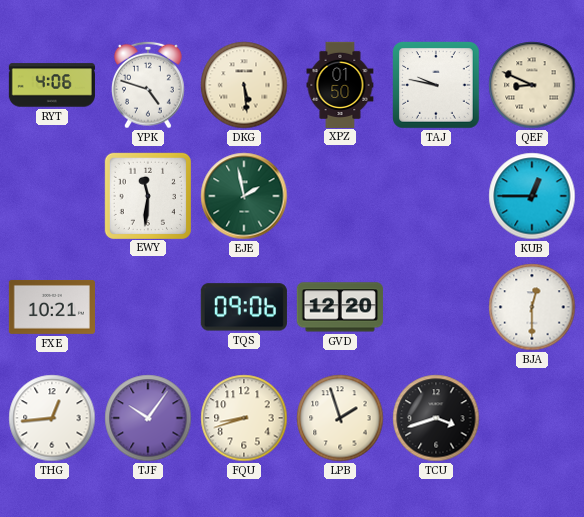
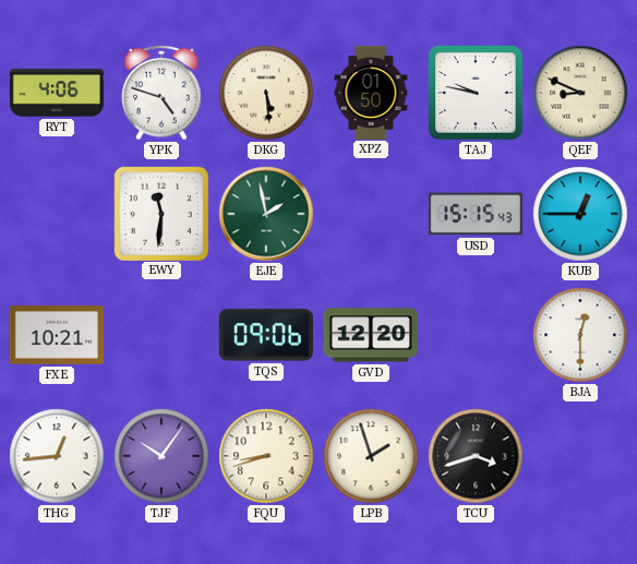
USD: none -> 15:15
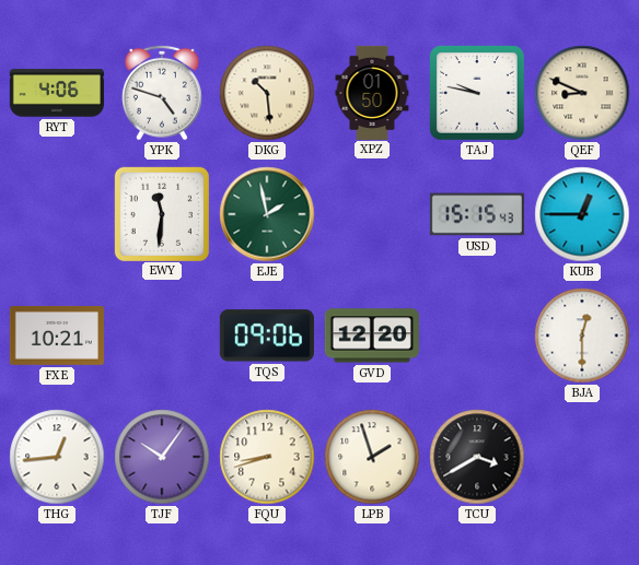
DKG: 5:29 -> 10:29
TCU: 3:42 -> 3:40
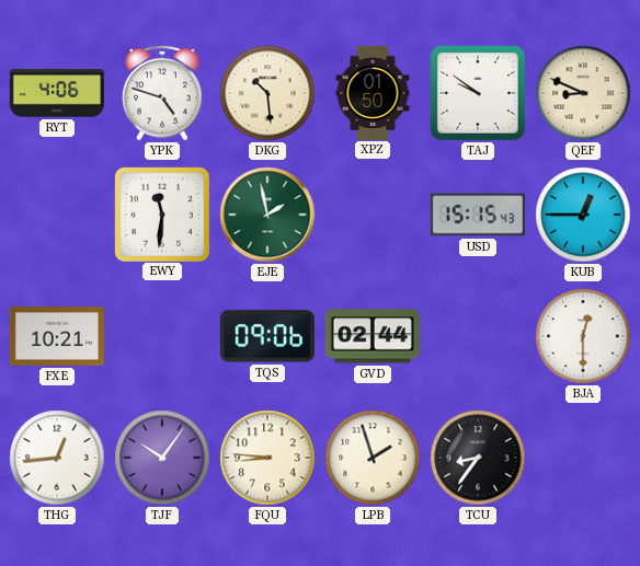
TAJ: 9:47 -> 9:51
GVD: 12:20 -> 02:44
FQU: 8:42 -> 8:46
TCU: 3:40 -> 8:36
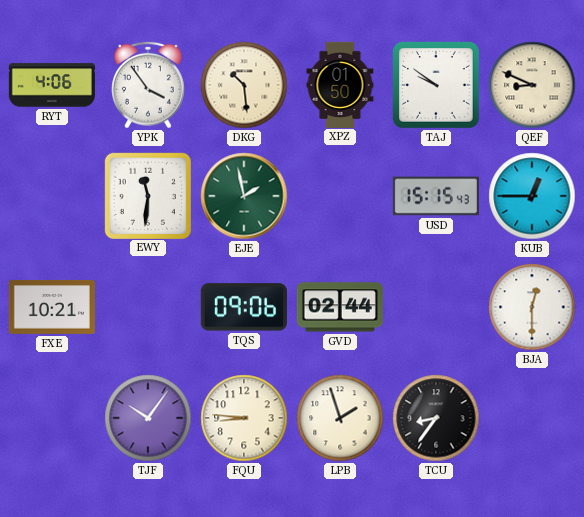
YPK: 4:48 -> 3:54
THG: 12:44 -> none
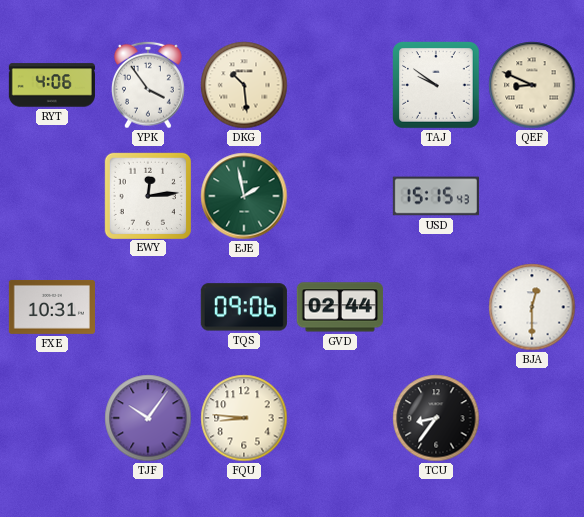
XPZ: 01:50 -> none
EWY: 11:31 -> 12:14
KUB: 12:45 -> none
FXE: 10:21 -> 10:31
LPB: 1:57 -> none
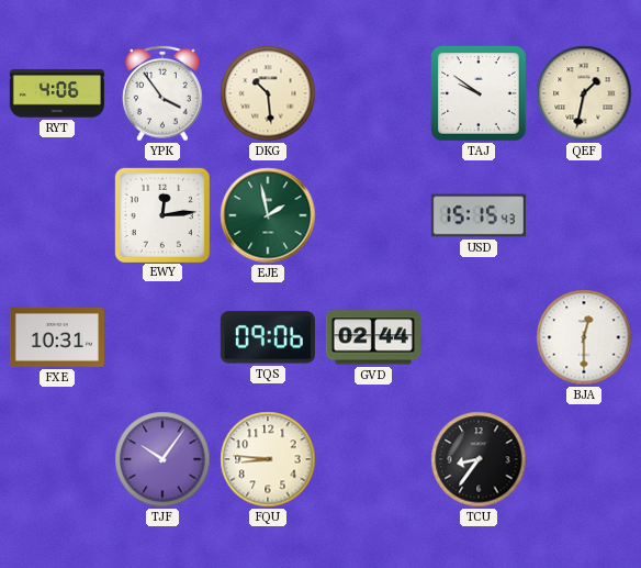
QEF: 8:49 -> 1:32
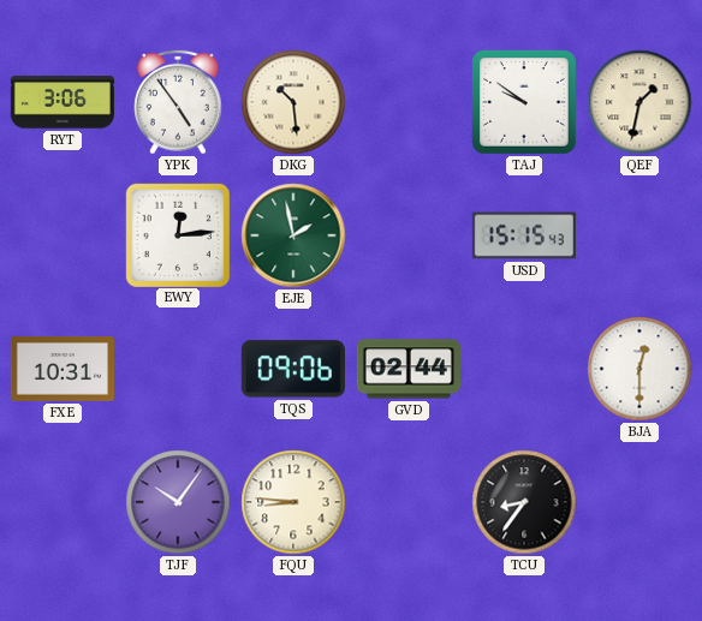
RYT: 4:06 -> 3:06
YPK: 3:54 -> 4:54
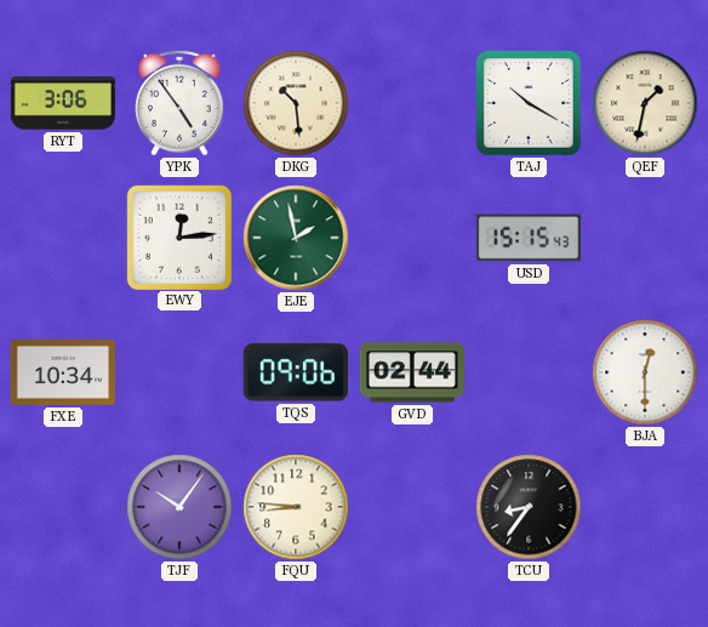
TAJ: 9:51 -> 10:20
FXE: 10:31 -> 10:34
